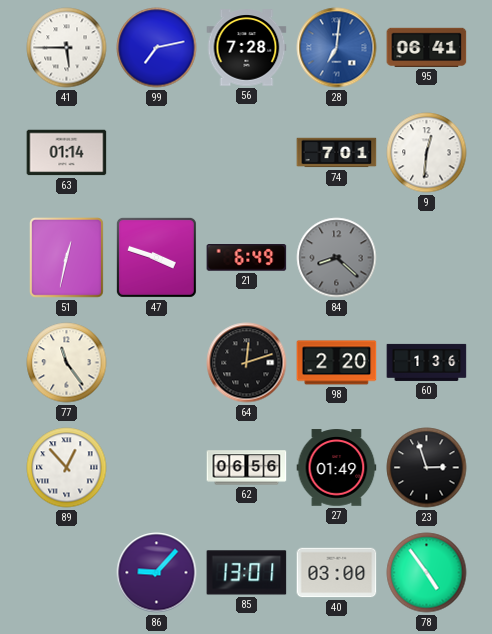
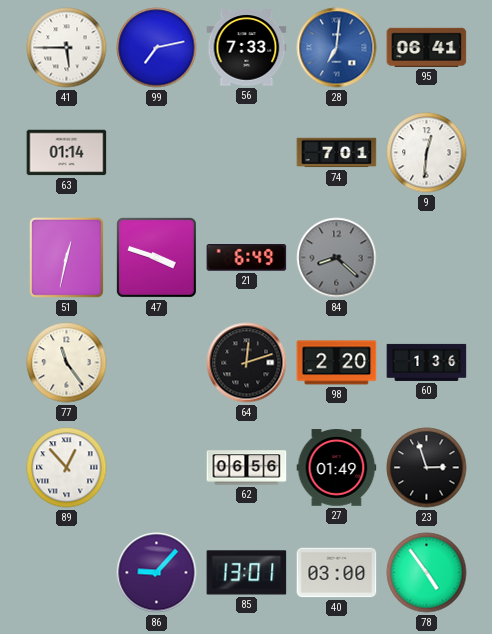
56: 7:28 -> 7:33
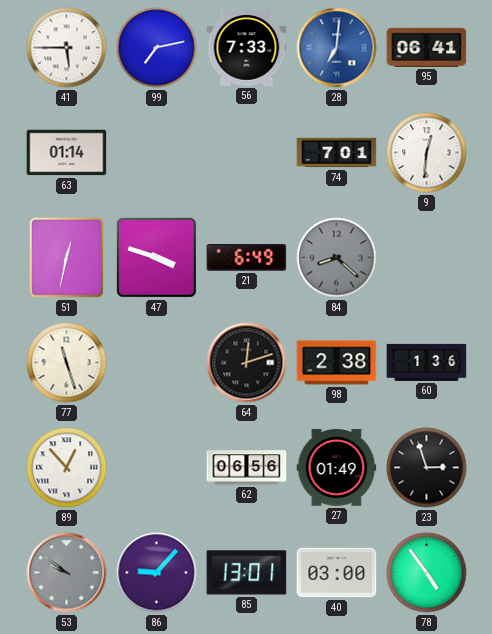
77: 11:24 -> 11:27
98: 2:20 -> 2:38
53: none -> 9:51
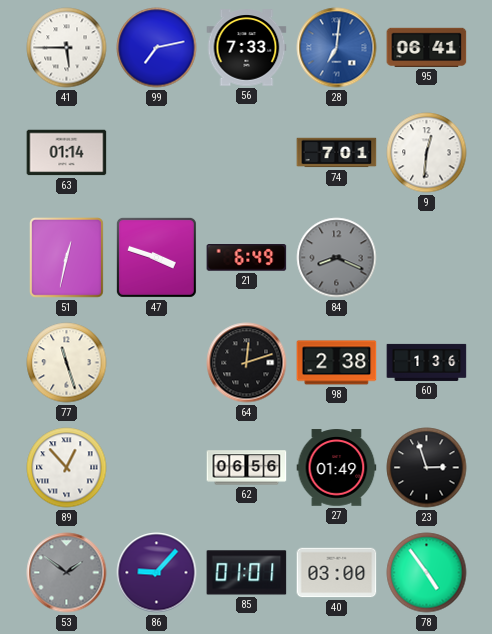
84: 8:22 -> 8:19
53: 9:51 -> 1:51
85: 13:01 -> 01:01
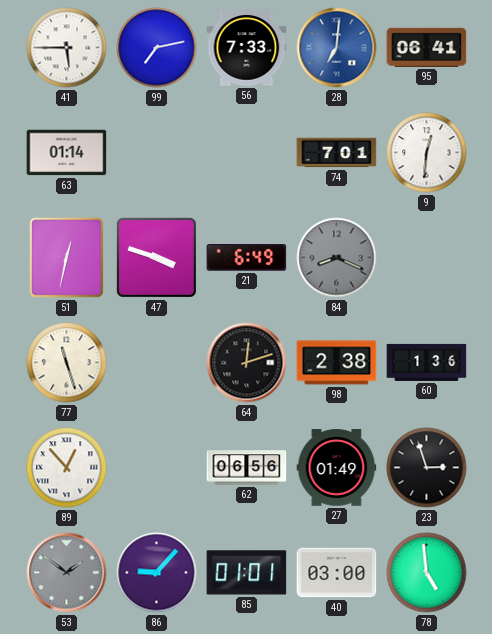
78: 4:54 -> 4:59
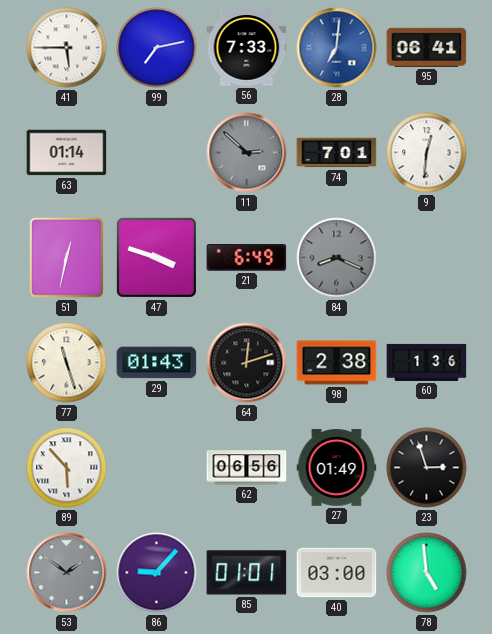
11: none -> 2:52
29: none -> 01:43
89: 12:53 -> 5:53
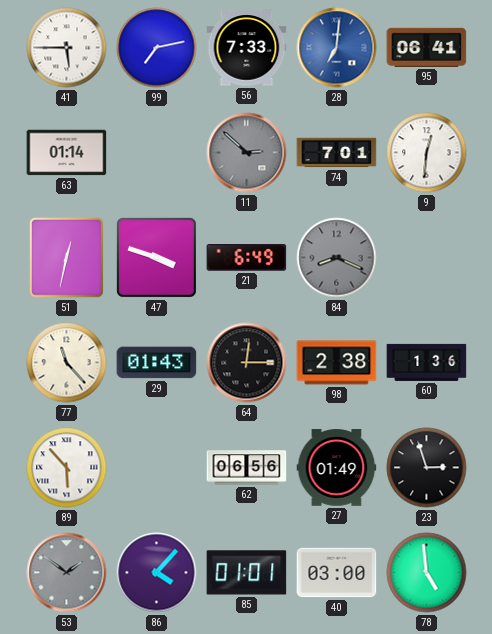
77: 11:27 -> 11:23
64: 12:12 -> 12:15
86: 9:07 -> 4:07
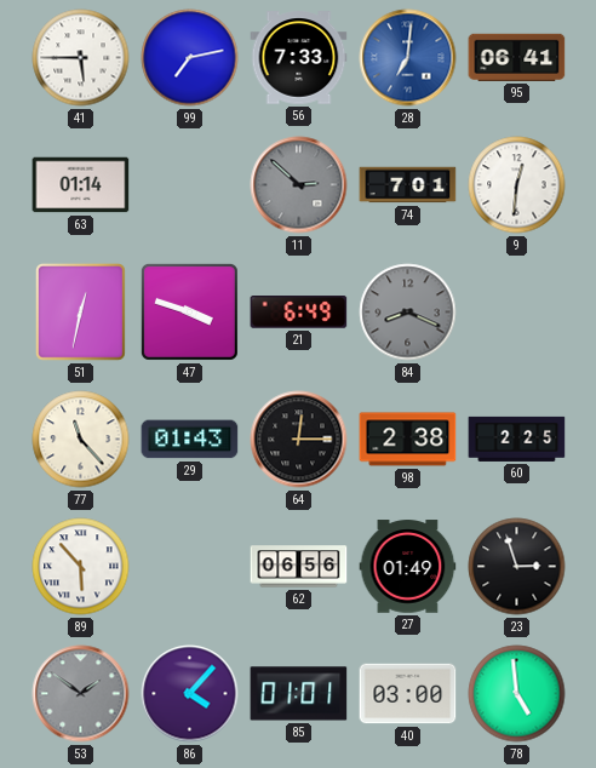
60: 1:36 -> 2:25
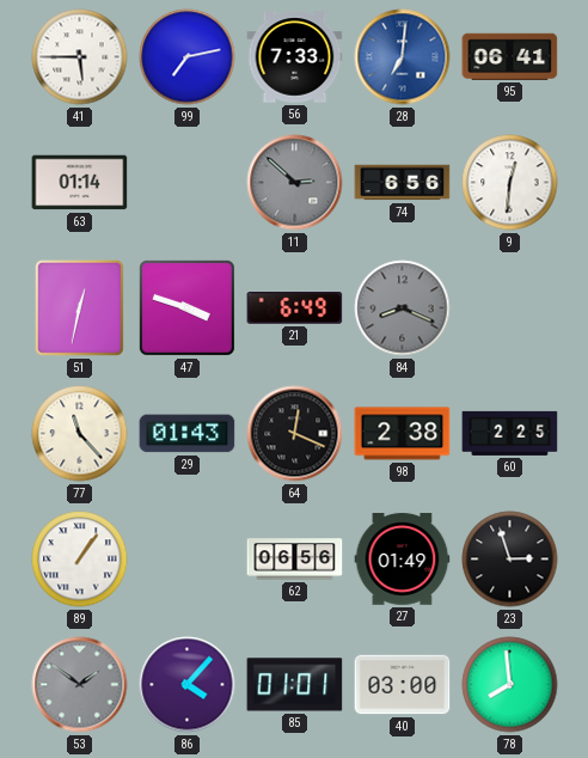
74: 7:01 -> 6:56
64: 12:15 -> 12:19
89: 5:53 -> 1:06
78: 4:59 -> 7:59
